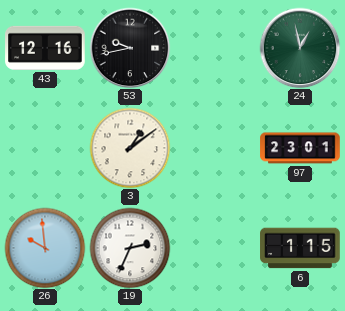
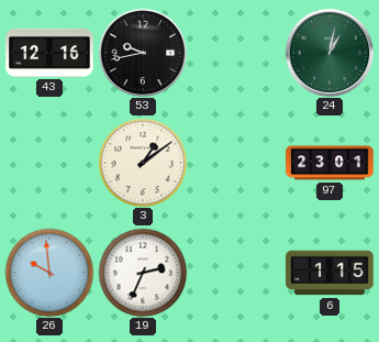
24: 12:58 -> 1:02
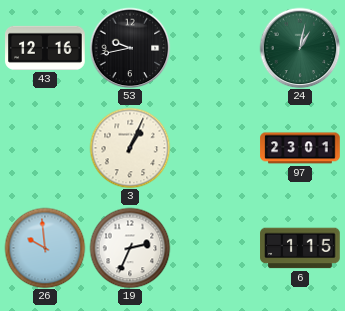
3: 1:09 -> 1:04
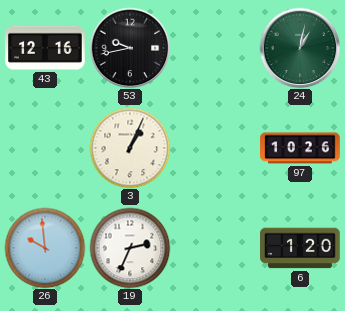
97: 23:01 -> 10:26
6: 1:15 -> 1:20
